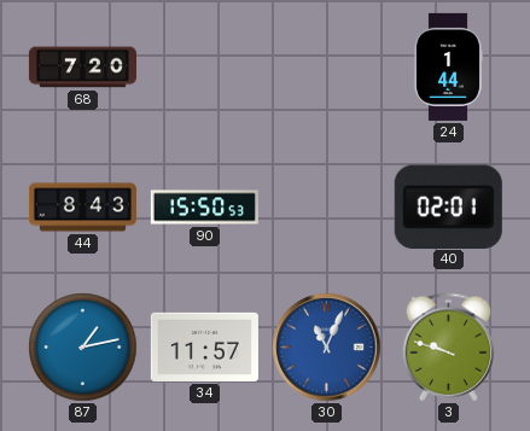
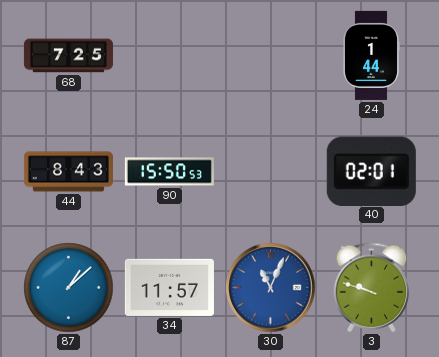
68: 7:20 -> 7:25
87: 1:13 -> 1:08
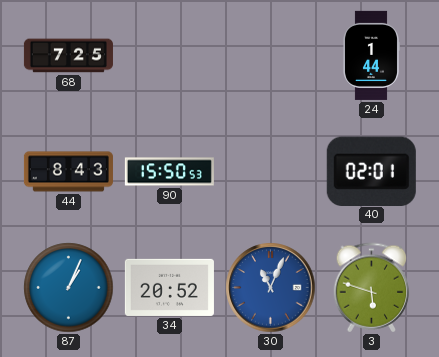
87: 1:08 -> 1:04
34: 11:57 -> 20:52
3: 9:48 -> 5:48
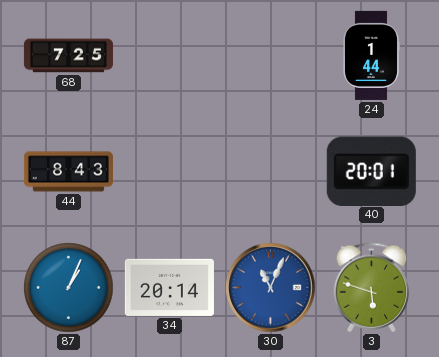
90: 15:50 -> none
40: 02:01 -> 20:01
34: 20:52 -> 20:14
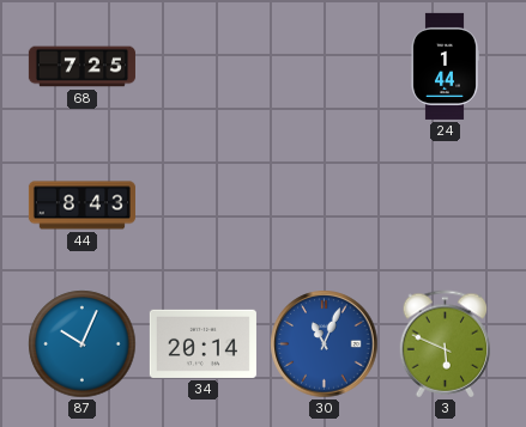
40: 20:01 -> none
87: 1:04 -> 10:04
3: 5:48 -> 5:49
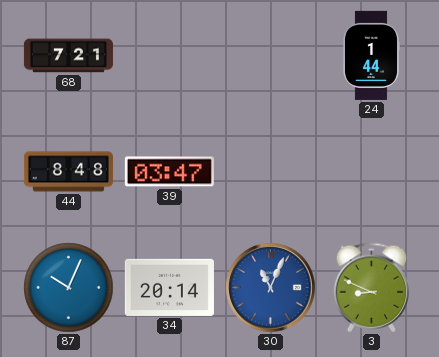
68: 7:25 -> 7:21
44: 8:43 -> 8:48
39: none -> 03:47
3: 5:49 -> 8:49
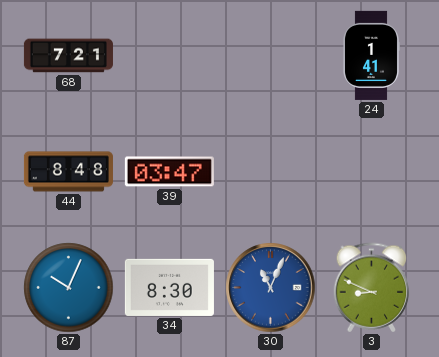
24: 1:44 -> 1:41
34: 20:14 -> 8:30
